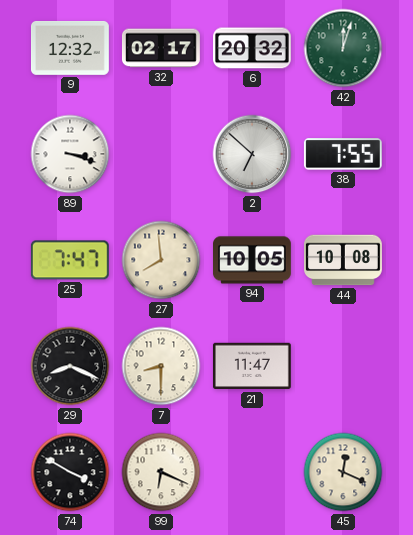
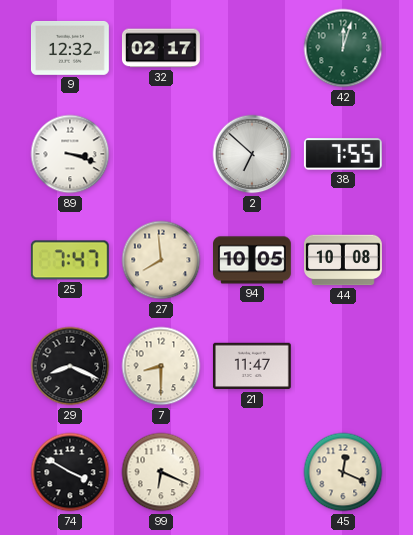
6: 20:32 -> none
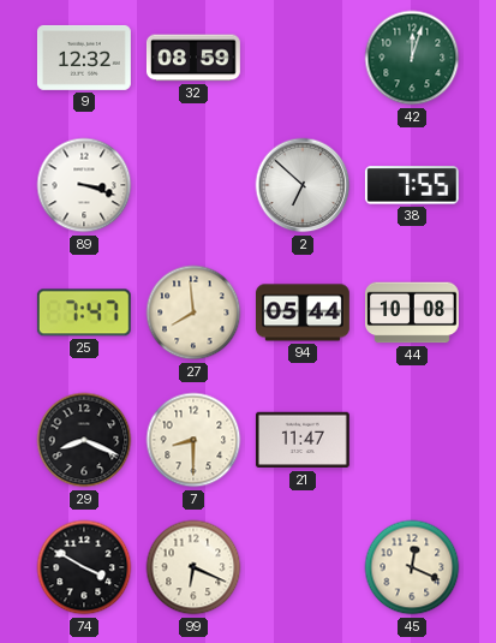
32: 02:17 -> 08:59
94: 10:05 -> 05:44
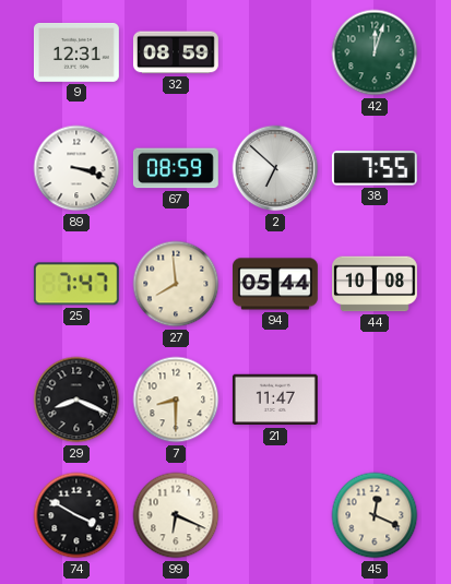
9: 12:32 -> 12:31
67: none -> 08:59
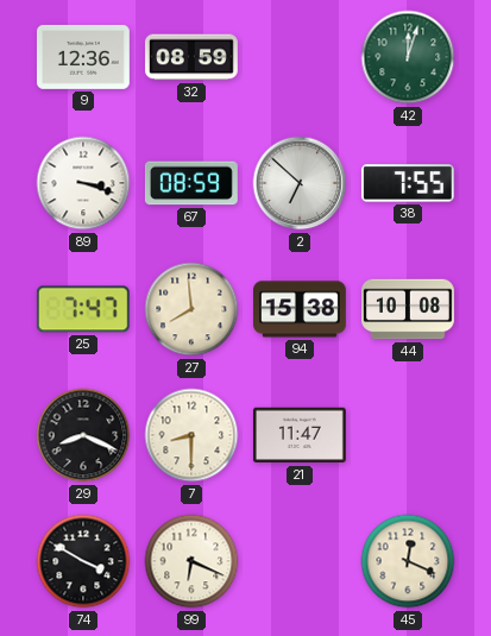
9: 12:31 -> 12:36
94: 05:44 -> 15:38
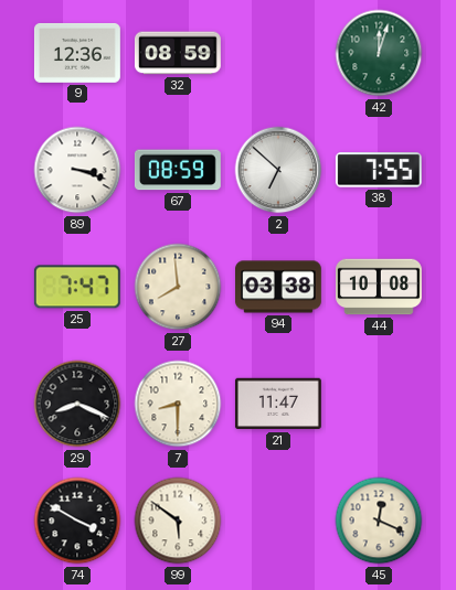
94: 15:38 -> 03:38
99: 6:19 -> 5:51
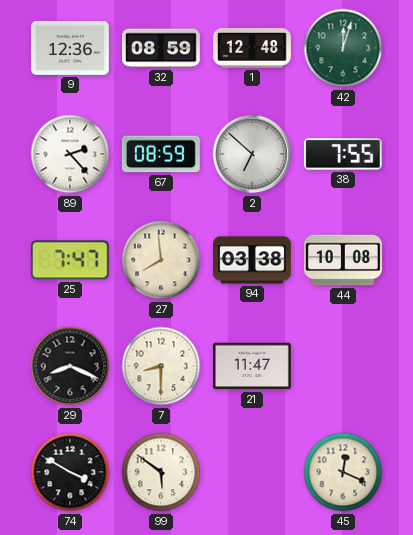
1: none -> 12:48
89: 3:18 -> 2:23
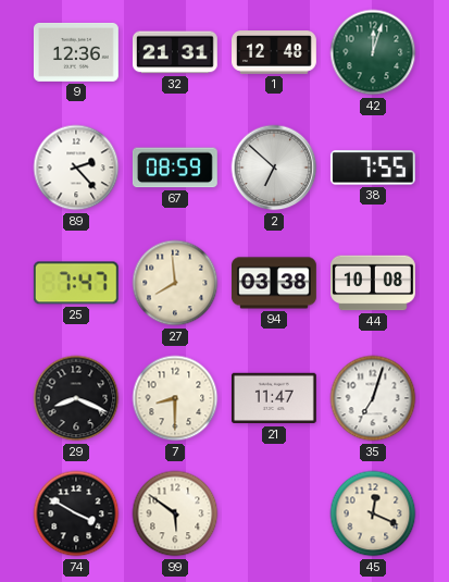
32: 08:59 -> 21:31
35: none -> 7:03
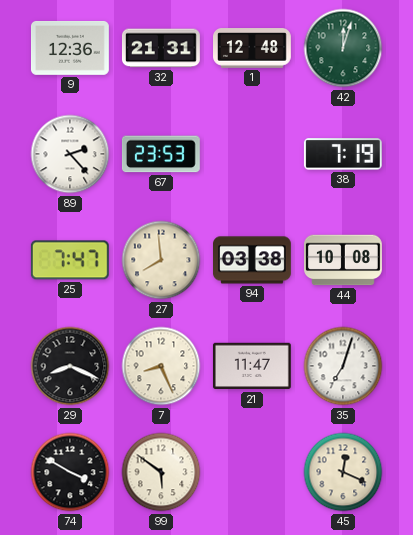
67: 08:59 -> 23:53
2: 6:52 -> none
38: 7:55 -> 7:19
7: 8:30 -> 8:26
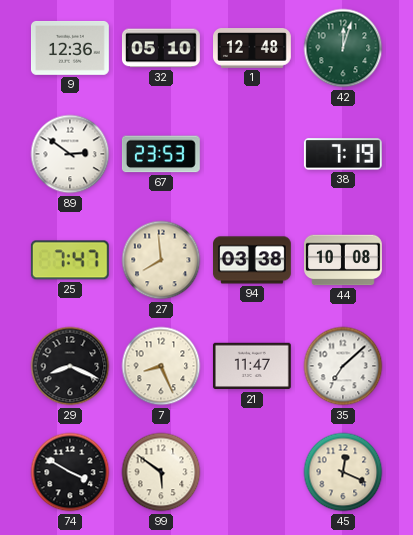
32: 21:31 -> 05:10
89: 2:23 -> 2:51
35: 7:03 -> 7:08
